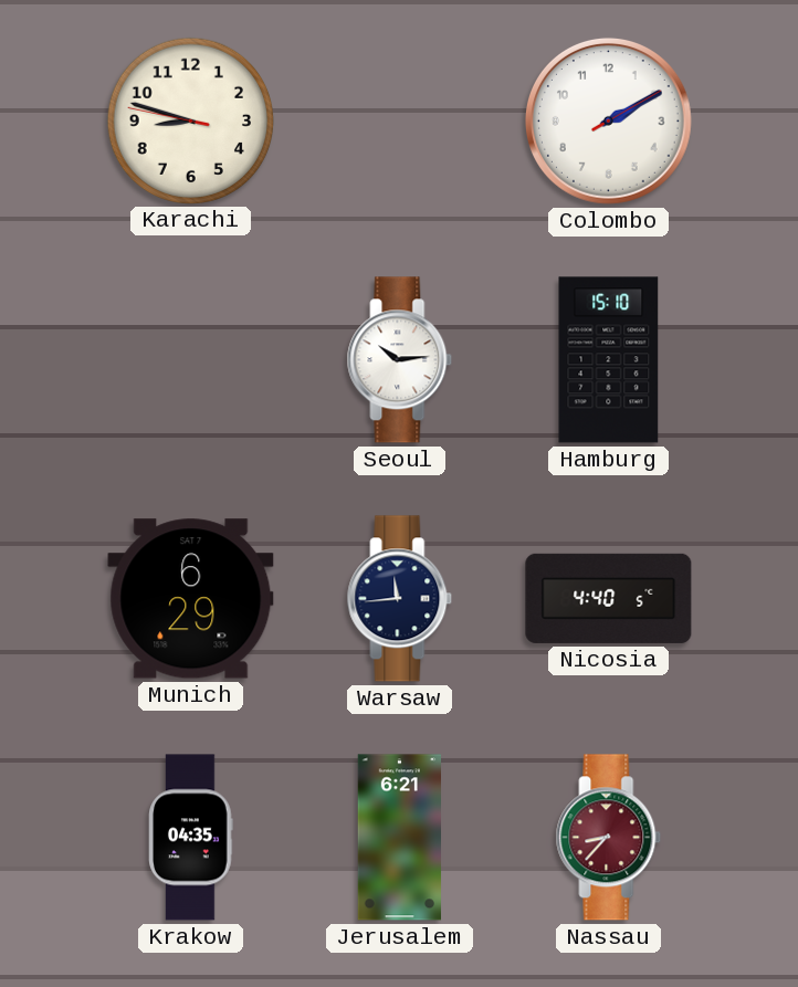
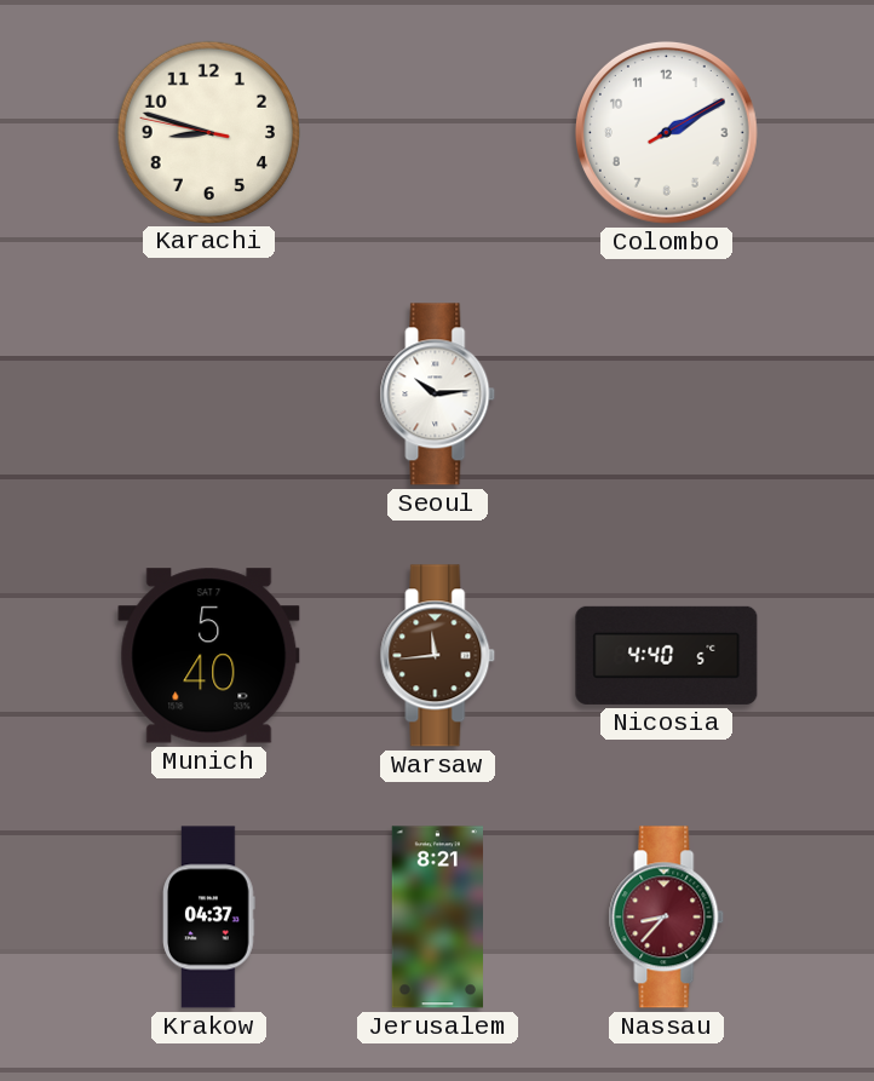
Hamburg: 15:10 -> none
Munich: 6:29 -> 5:40
Warsaw dial: navy -> brown
Krakow: 04:35 -> 04:37
Jerusalem: 6:21 -> 8:21
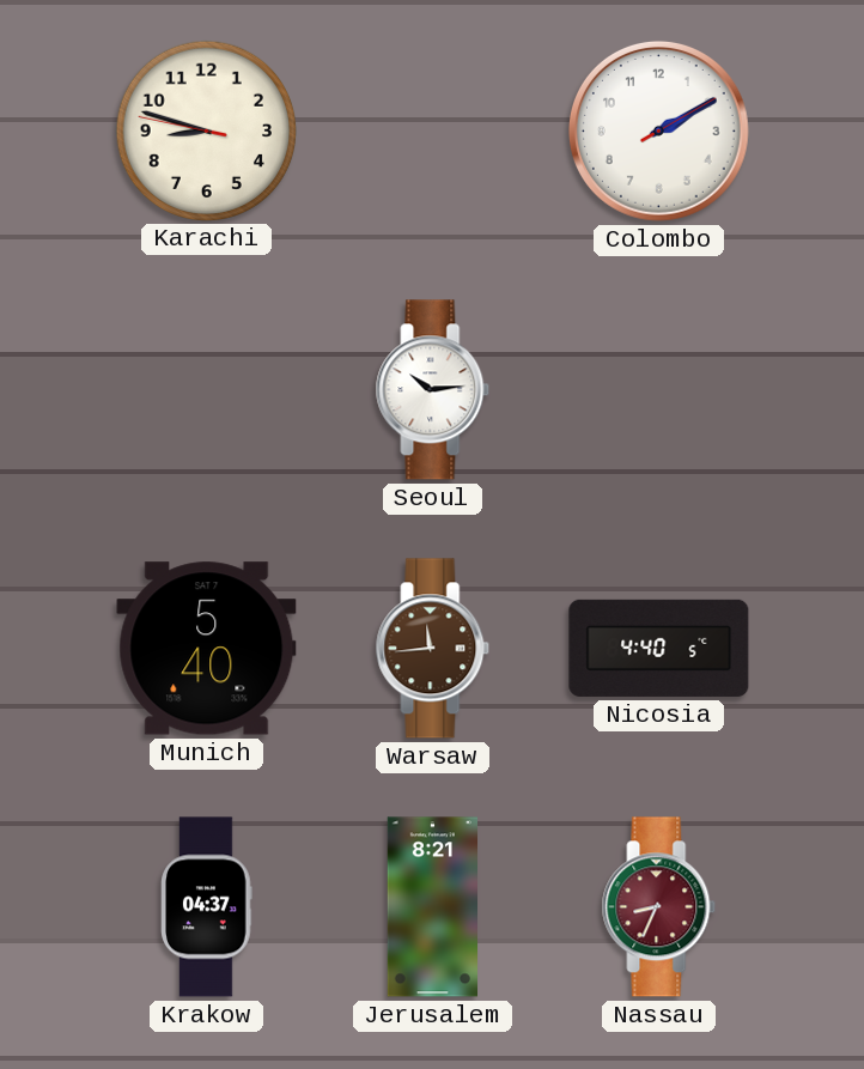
Nassau: 8:37 -> 8:34
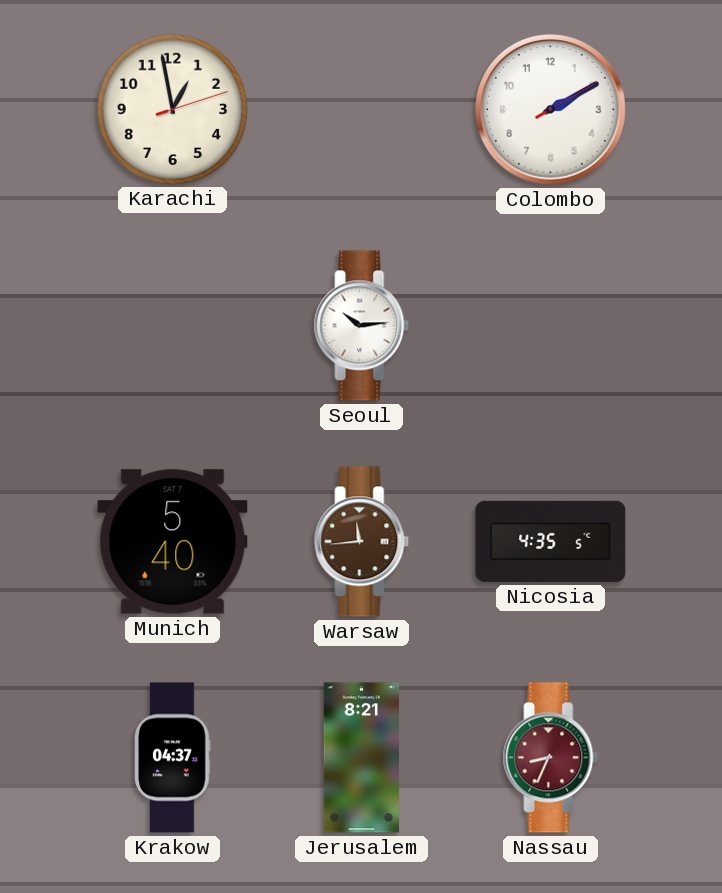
Karachi: 8:47 -> 12:58
Nicosia: 4:40 -> 4:35
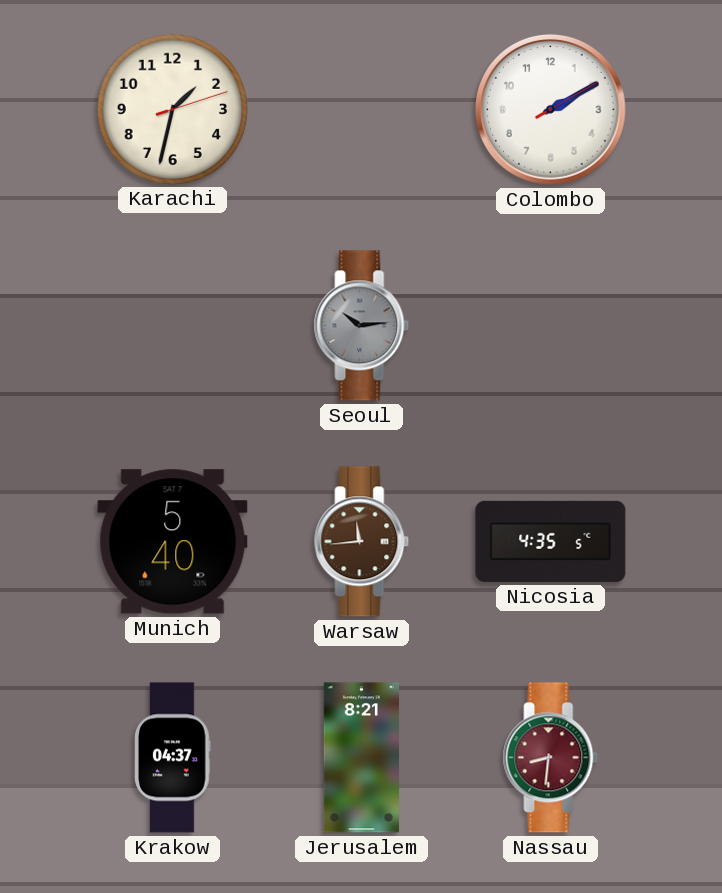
Karachi: 12:58 -> 1:32
Seoul dial: white -> grey
Nassau: 8:34 -> 8:31
